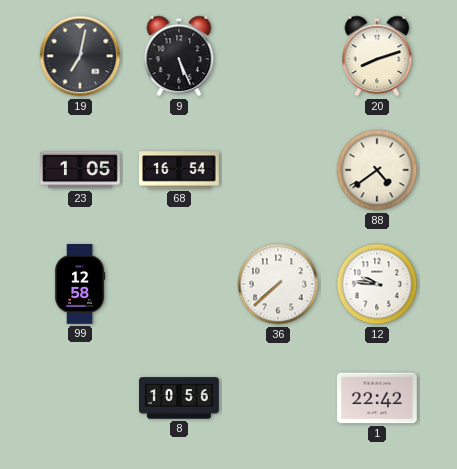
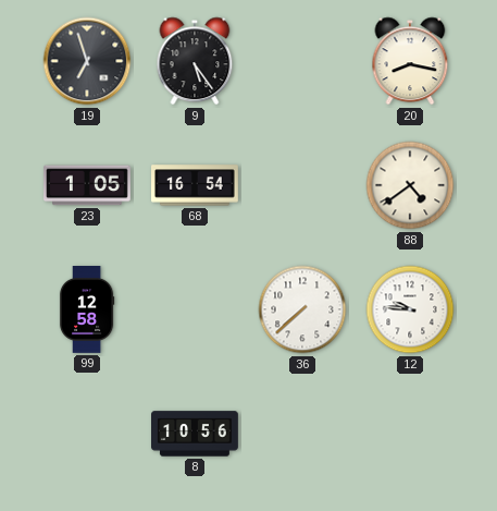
19: 7:02 -> 6:57
9: 5:26 -> 5:24
20: 8:12 -> 8:17
1: 22:42 -> none
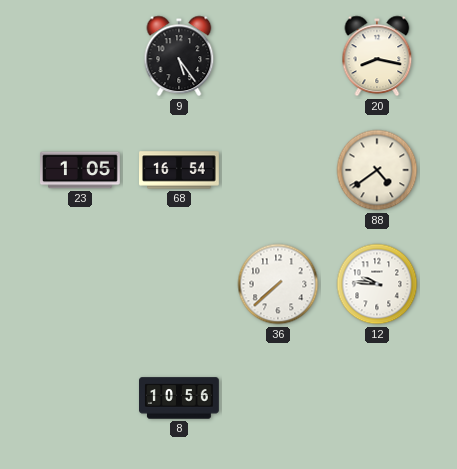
19: 6:57 -> none
99: 12:58 -> none
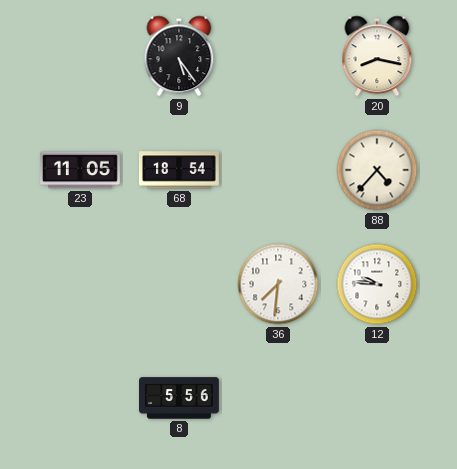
23: 1:05 -> 11:05
68: 16:54 -> 18:54
88: 4:39 -> 4:37
36: 7:38 -> 7:31
8: 10:56 -> 5:56
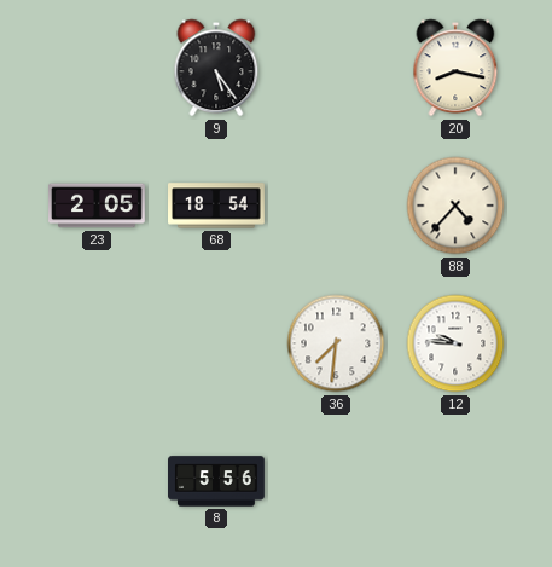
23: 11:05 -> 2:05
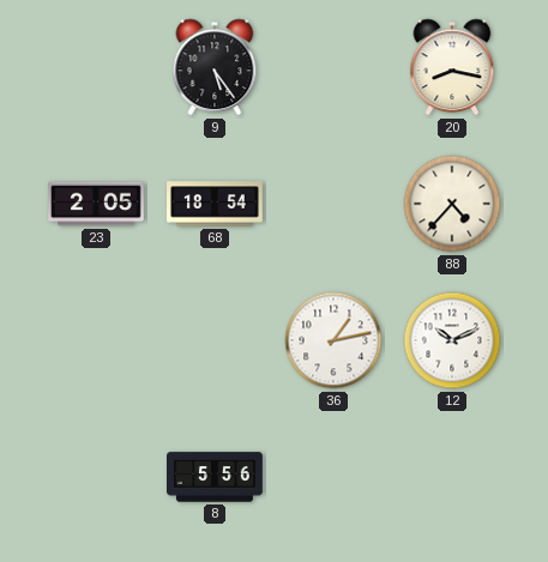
36: 7:31 -> 1:13
12: 9:46 -> 10:11
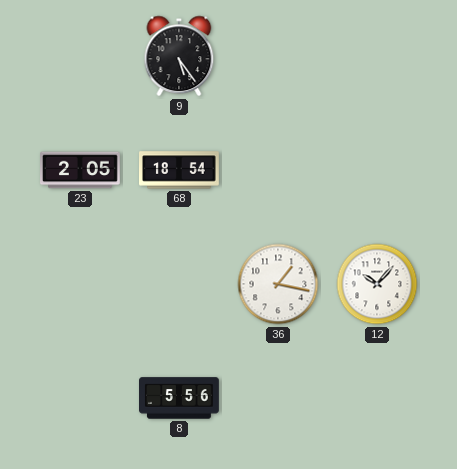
20: 8:17 -> none
88: 4:37 -> none
36: 1:13 -> 1:17
12: 10:11 -> 10:07
